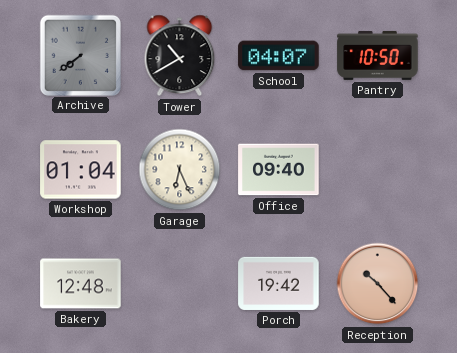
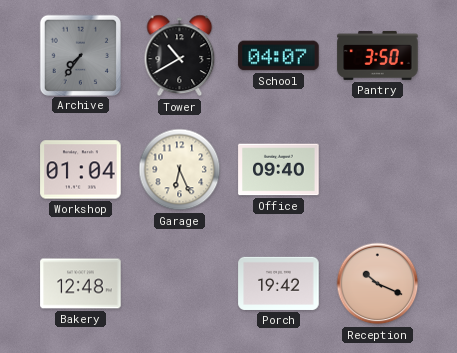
Archive: 7:39 -> 7:36
Pantry: 10:50 -> 3:50
Reception: 10:23 -> 10:19
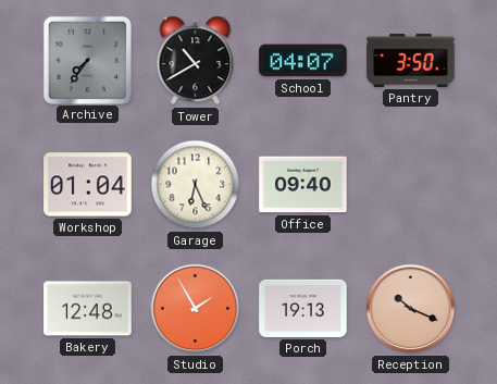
Studio: none -> 1:55
Porch: 19:42 -> 19:13
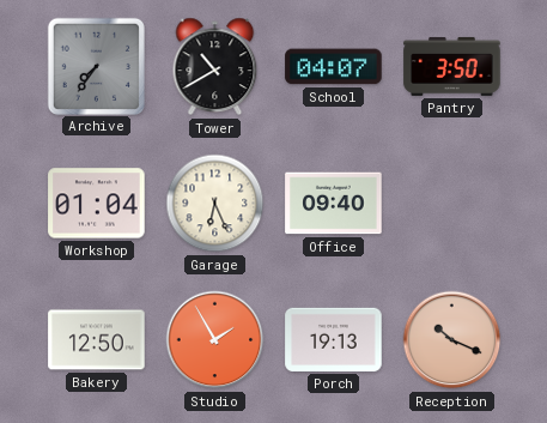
Bakery: 12:48 -> 12:50
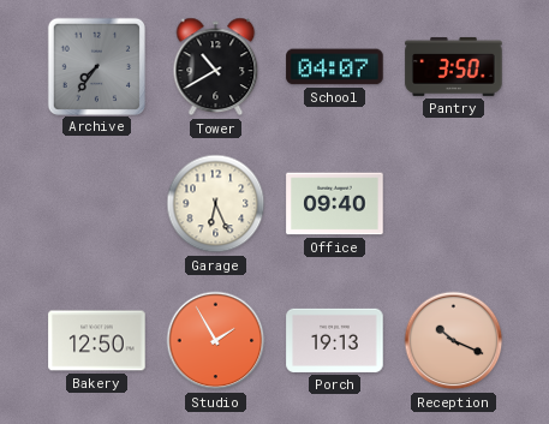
Workshop: 01:04 -> none
